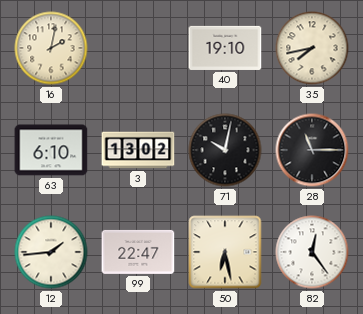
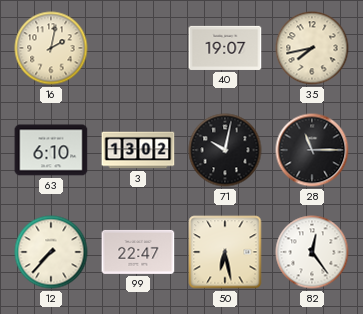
40: 19:10 -> 19:07
12: 1:44 -> 7:37
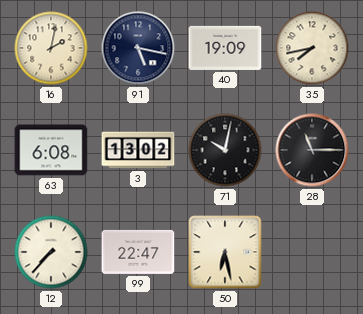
91: none -> 5:17
40: 19:07 -> 19:09
63: 6:10 -> 6:08
82: 12:24 -> none
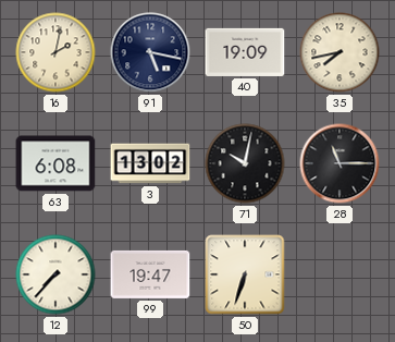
99: 22:47 -> 19:47
50: 6:28 -> 6:33
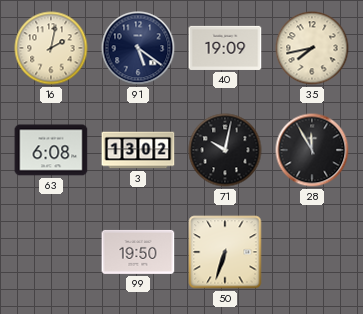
91: 5:17 -> 5:21
28: 11:15 -> 11:55
12: 7:37 -> none
99: 19:47 -> 19:50
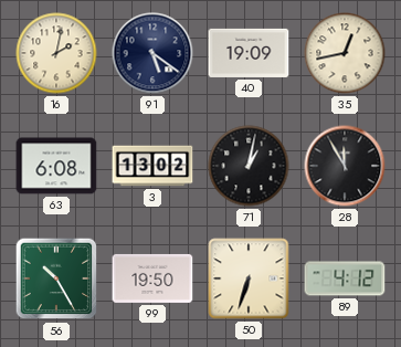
35: 7:43 -> 12:43
71: 10:02 -> 1:02
56: none -> 10:25
89: none -> 4:12
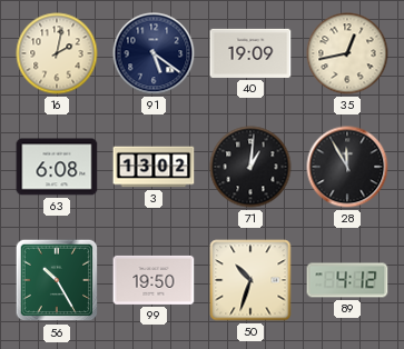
71: 1:02 -> 1:01
50: 6:33 -> 10:33
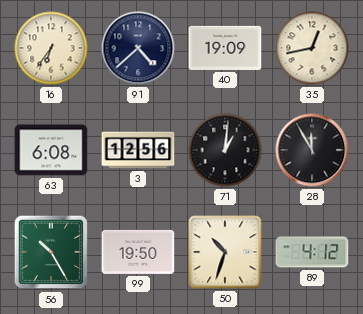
16: 2:02 -> 6:36
91: 5:21 -> 4:38
3: 13:02 -> 12:56
